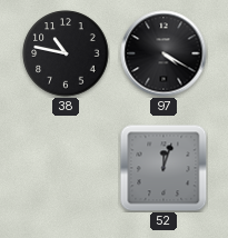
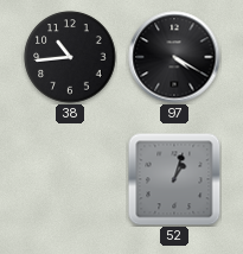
38: 10:47 -> 10:44
52: 12:03 -> 1:03
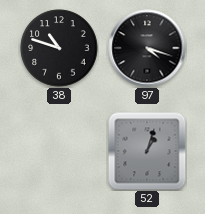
38: 10:44 -> 10:48
97: 4:20 -> 4:18
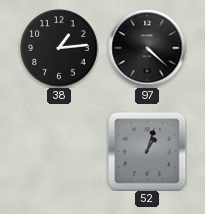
38: 10:48 -> 1:14
97: 4:18 -> 4:22
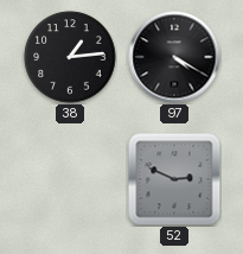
97: 4:22 -> 4:20
52: 1:03 -> 2:49
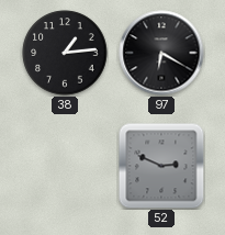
97: 4:20 -> 6:20
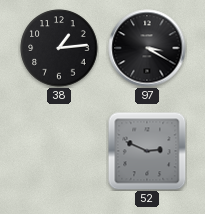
97: 6:20 -> 3:20
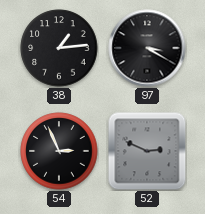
54: none -> 2:56
